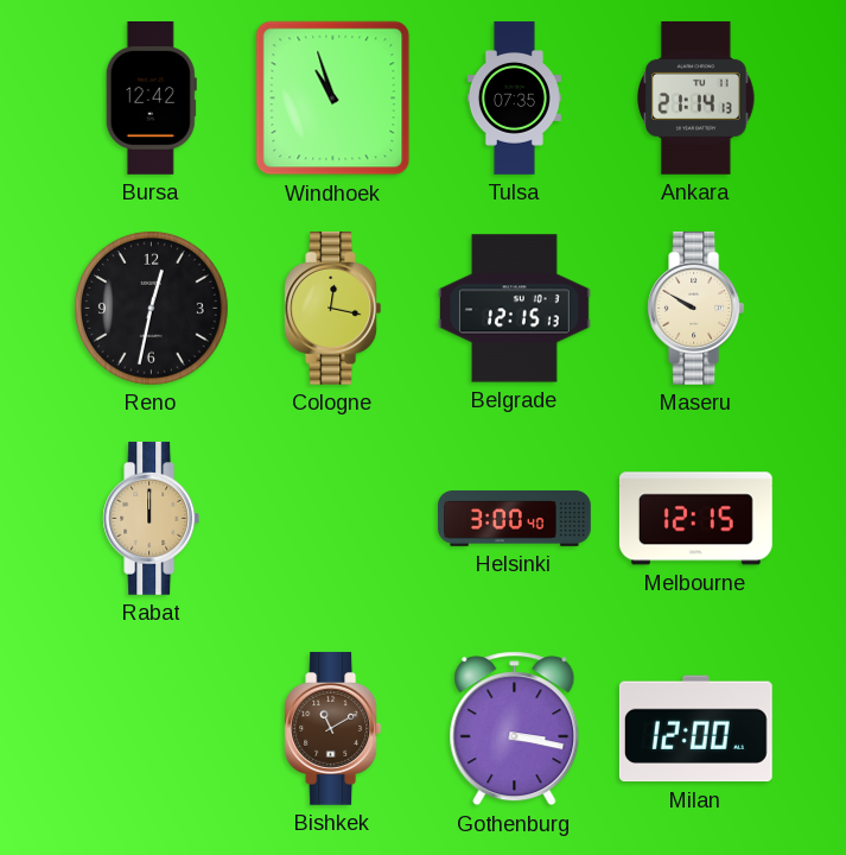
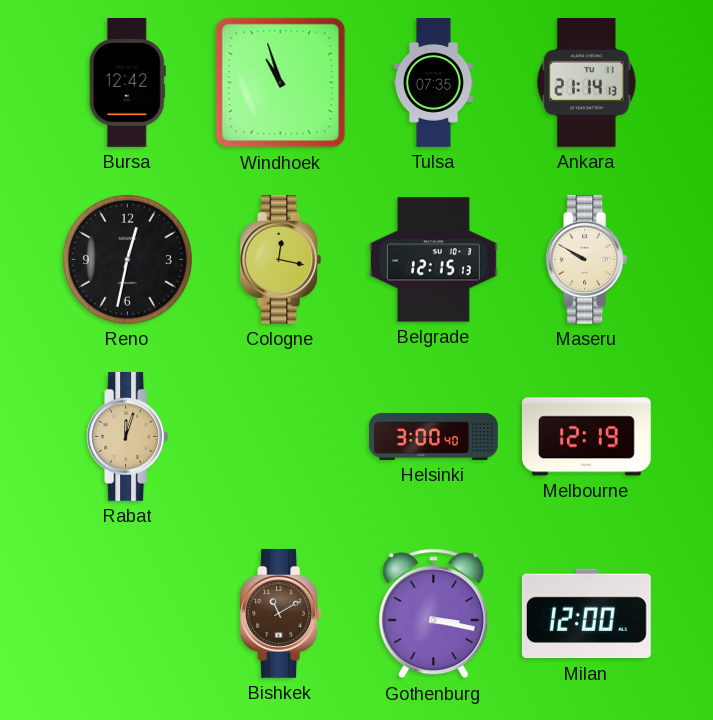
Rabat: 12:00 -> 12:03
Melbourne: 12:15 -> 12:19
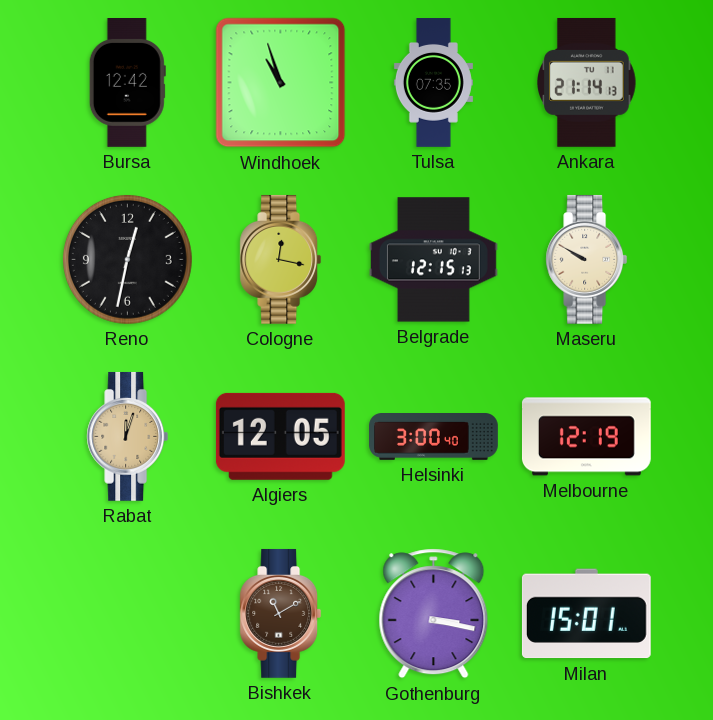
Algiers: none -> 12:05
Milan: 12:00 -> 15:01
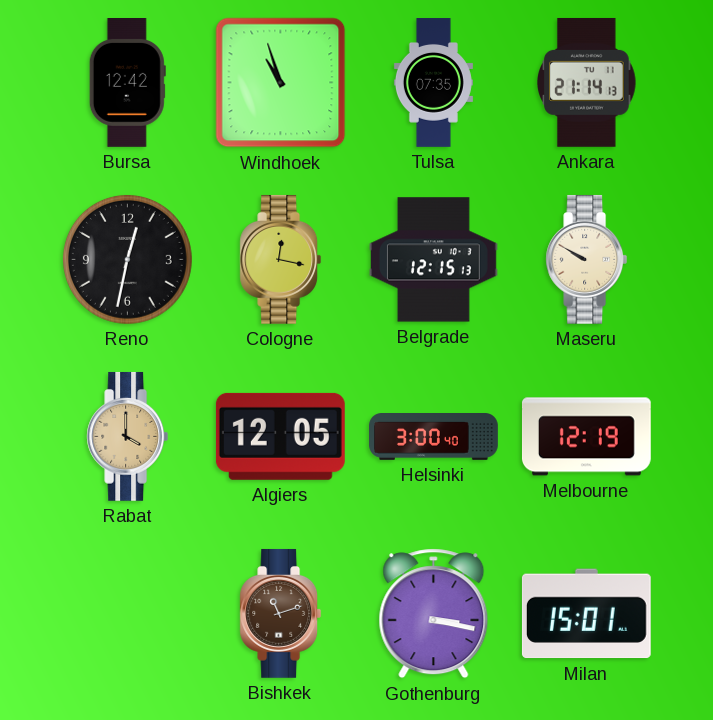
Rabat: 12:03 -> 4:00
Bishkek: 11:10 -> 11:12
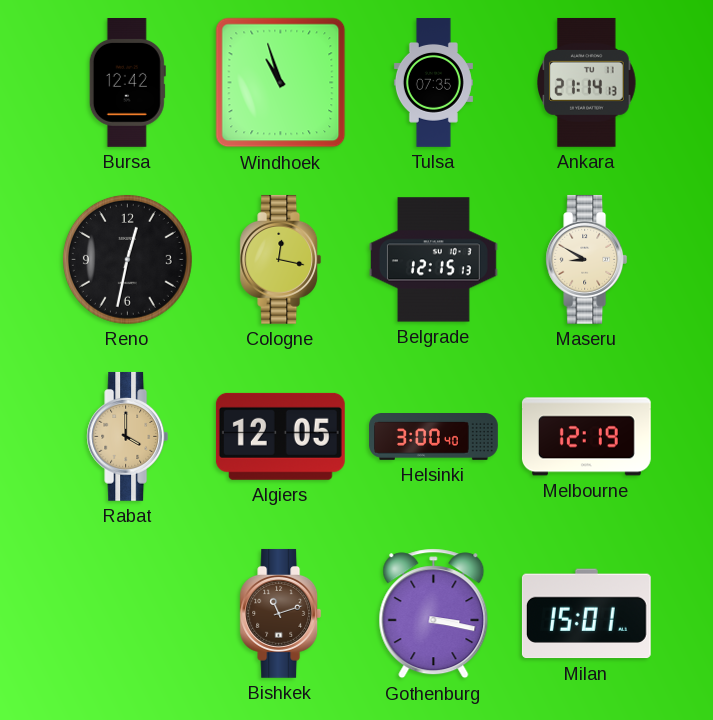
Maseru: 9:50 -> 8:50
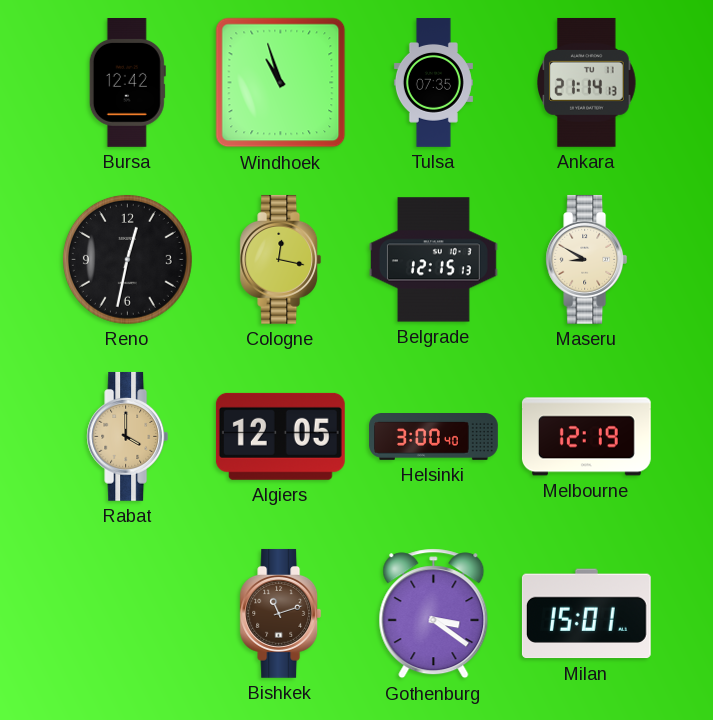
Gothenburg: 3:17 -> 3:21
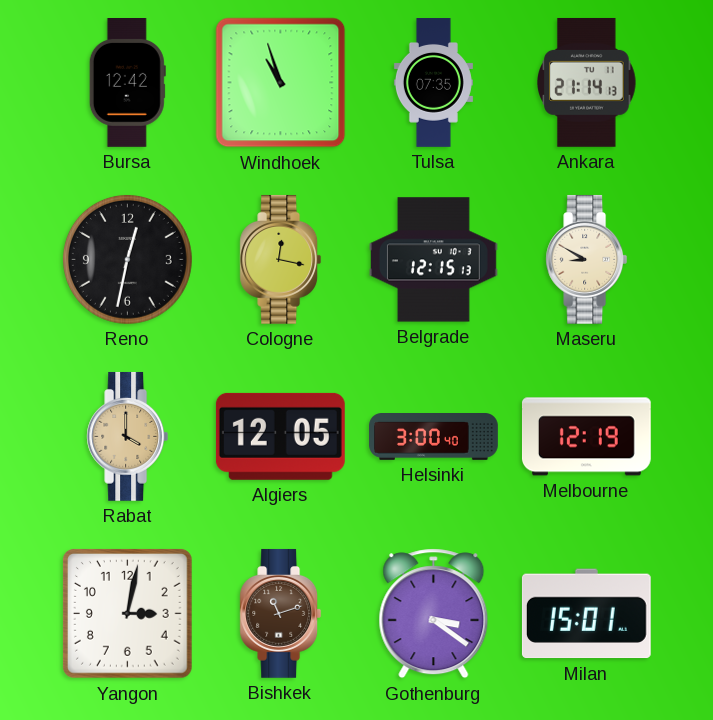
Yangon: none -> 3:02
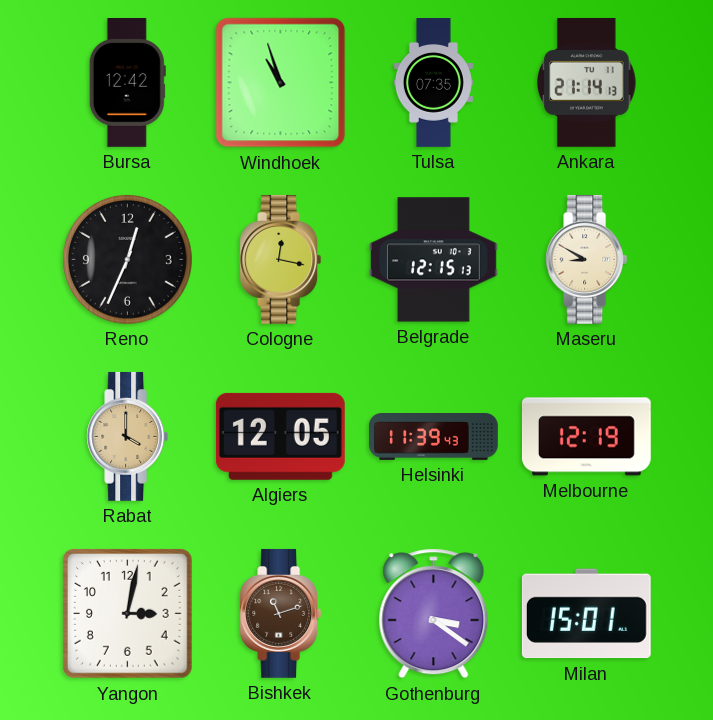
Reno: 12:32 -> 12:34
Helsinki: 3:00 -> 11:39
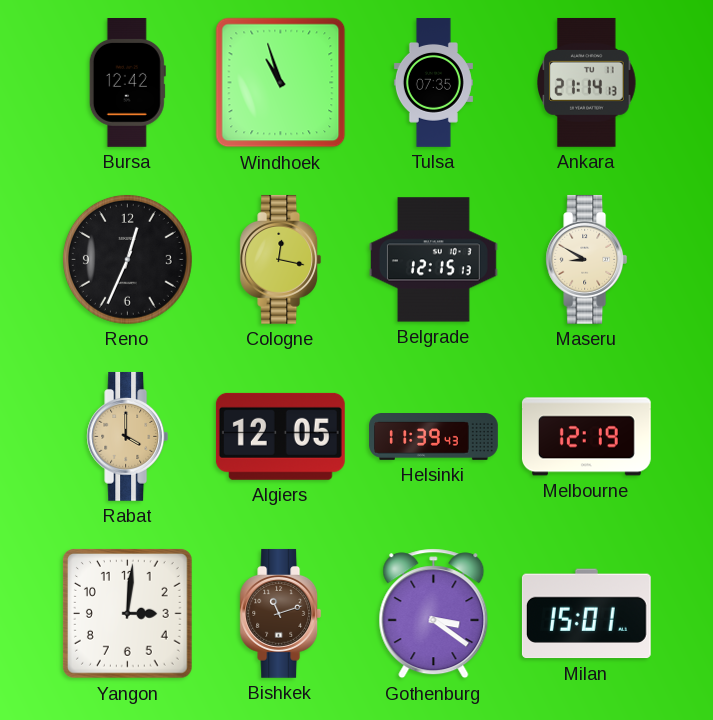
Yangon: 3:02 -> 3:01
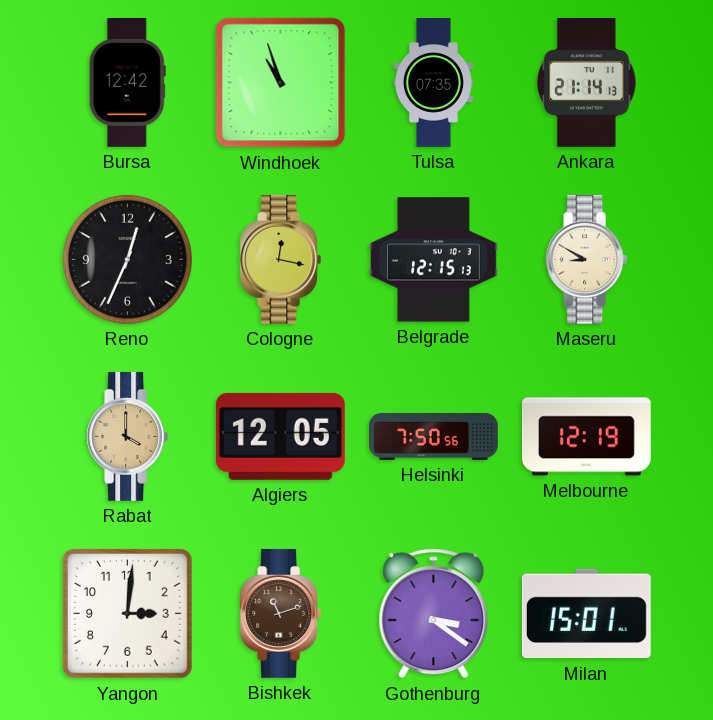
Helsinki: 11:39 -> 7:50
